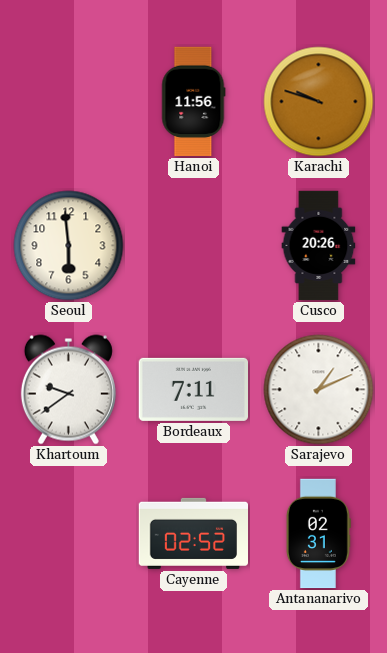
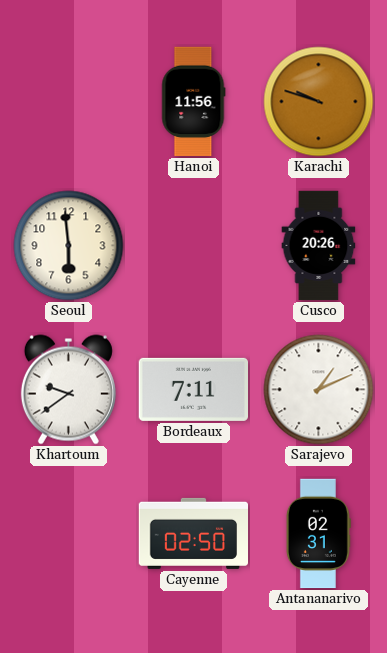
Cayenne: 02:52 -> 02:50
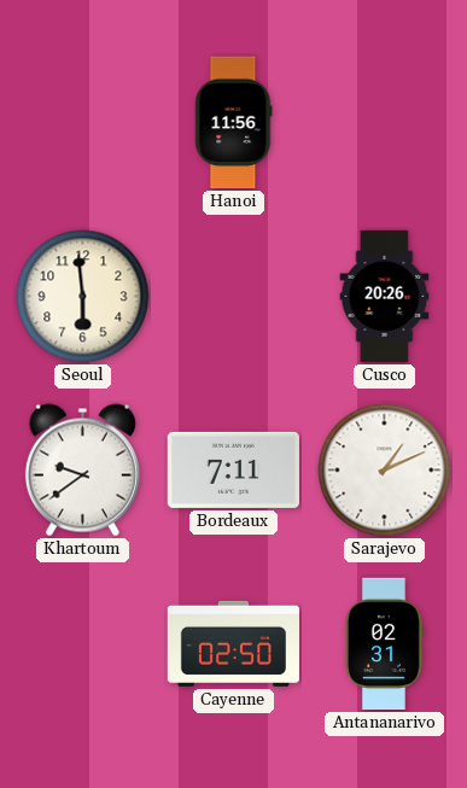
Karachi: 9:48 -> none
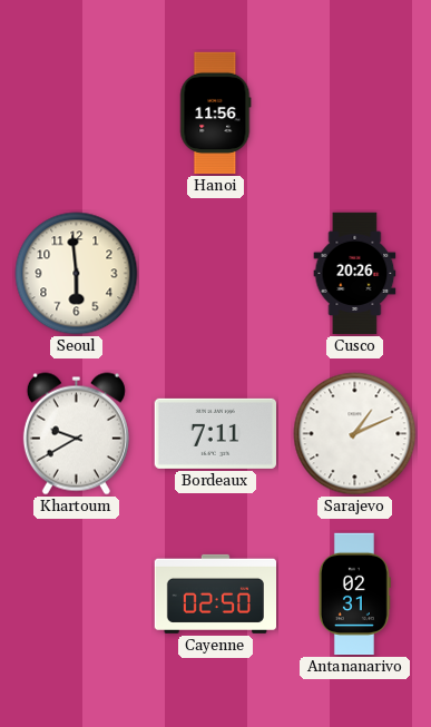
Khartoum: 9:39 -> 9:40
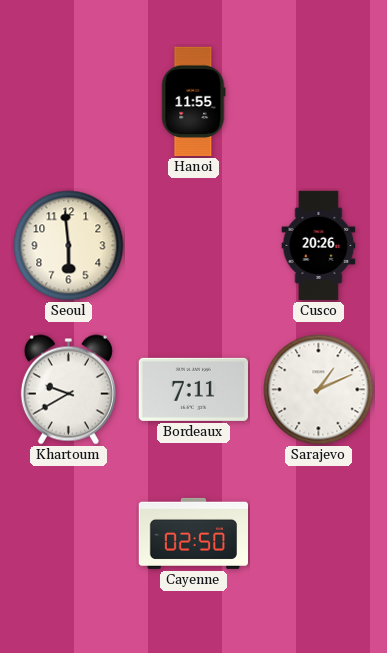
Hanoi: 11:56 -> 11:55
Antananarivo: 02:31 -> none
